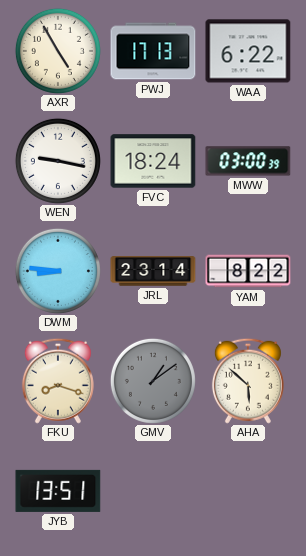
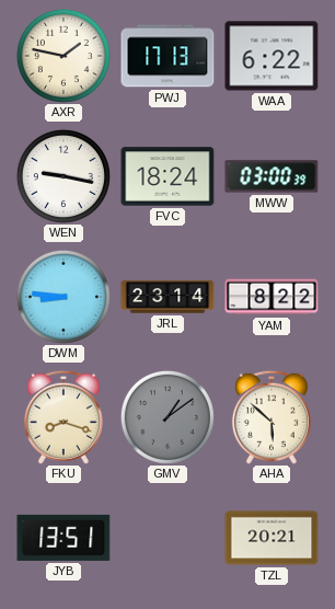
AXR: 4:55 -> 1:47
TZL: none -> 20:21
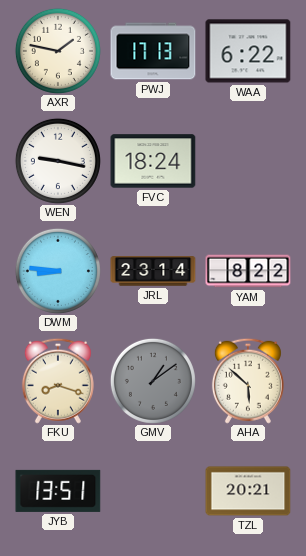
MWW: 03:00 -> none
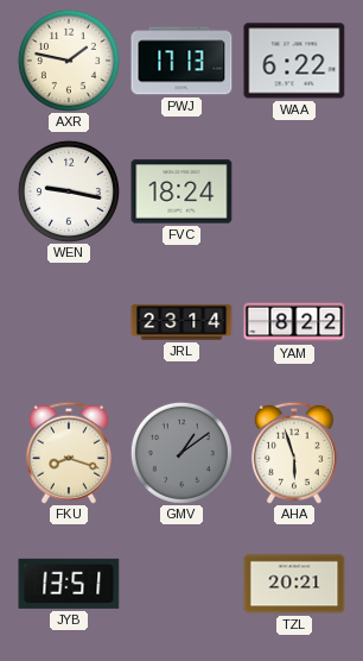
DWM: 8:46 -> none
AHA: 5:52 -> 5:57
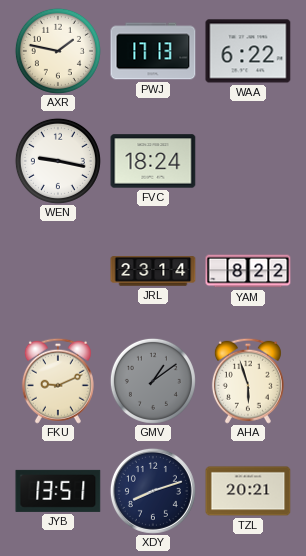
FKU: 8:18 -> 9:11
XDY: none -> 8:12
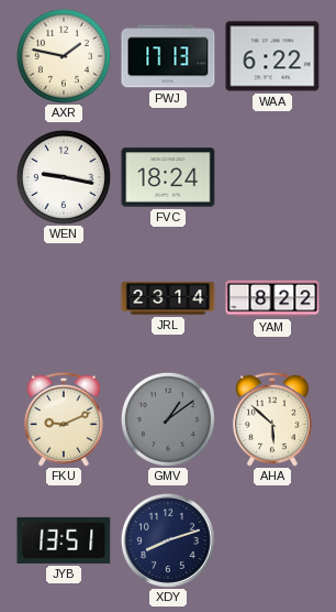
AHA: 5:57 -> 5:52
TZL: 20:21 -> none
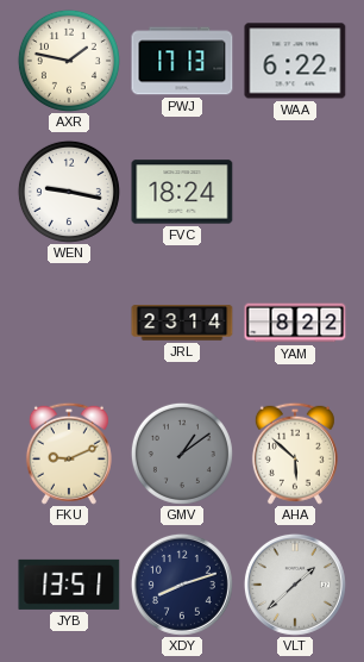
VLT: none -> 1:38
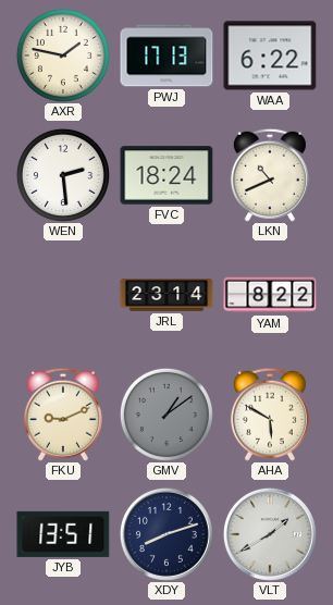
WEN: 9:17 -> 2:29
LKN: none -> 10:41
AHA: 5:52 -> 5:50
VLT: 1:38 -> 1:40
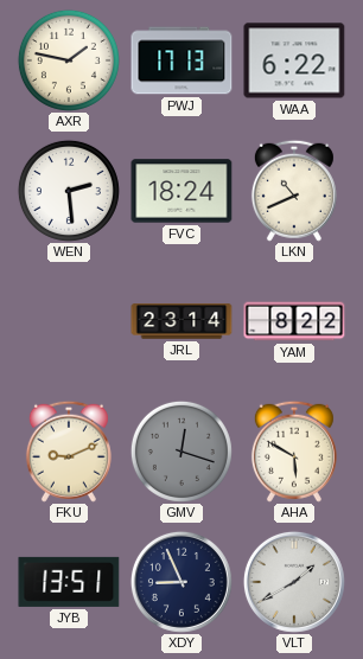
GMV: 1:09 -> 12:18
XDY: 8:12 -> 8:56
